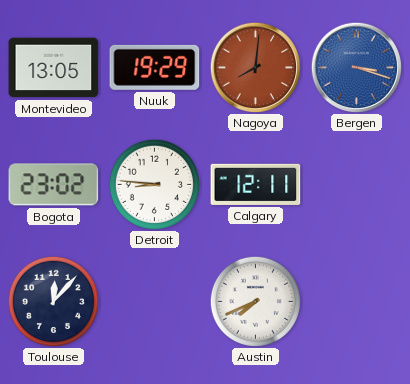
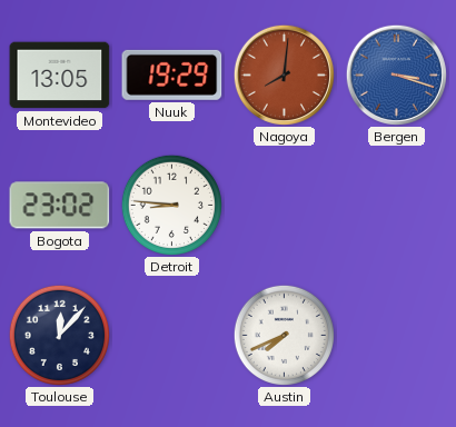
Calgary: 12:11 -> none
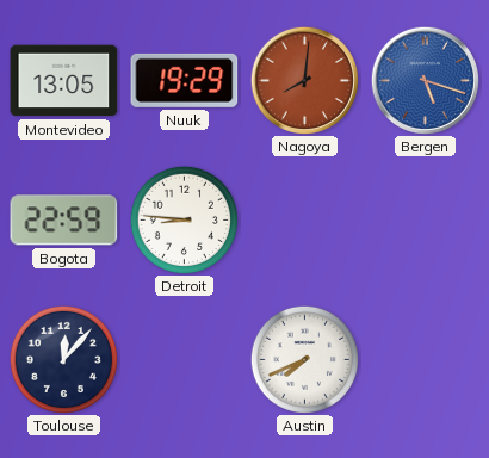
Bergen: 3:18 -> 5:18
Bogota: 23:02 -> 22:59
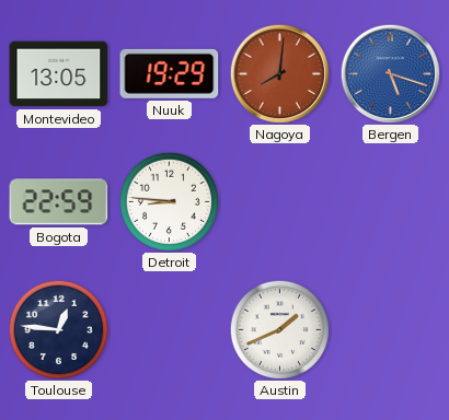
Toulouse: 12:07 -> 12:46
Austin: 7:41 -> 1:41
